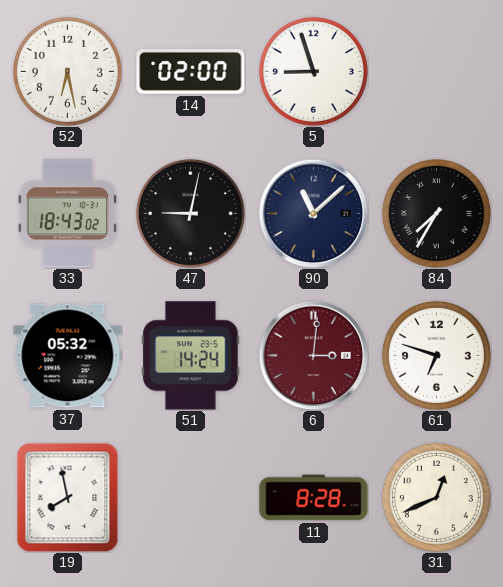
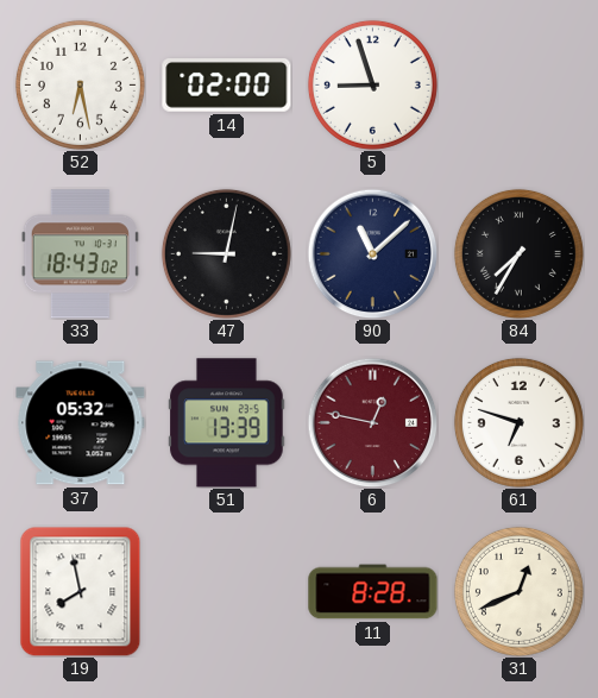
51: 14:24 -> 13:39
6: 3:01 -> 12:47
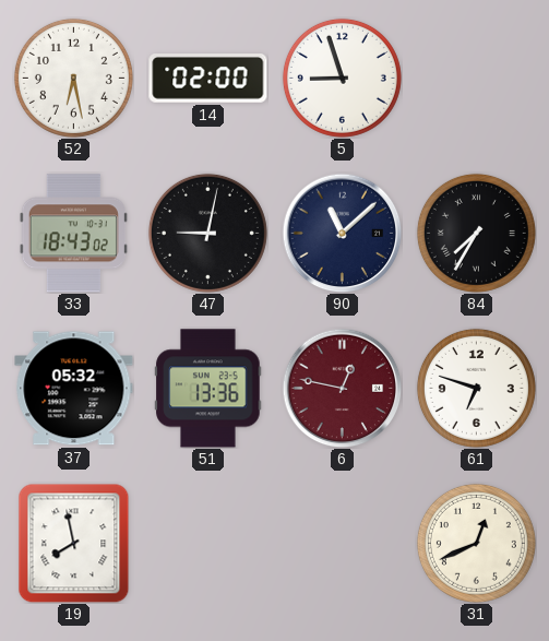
51: 13:39 -> 13:36
11: 8:28 -> none
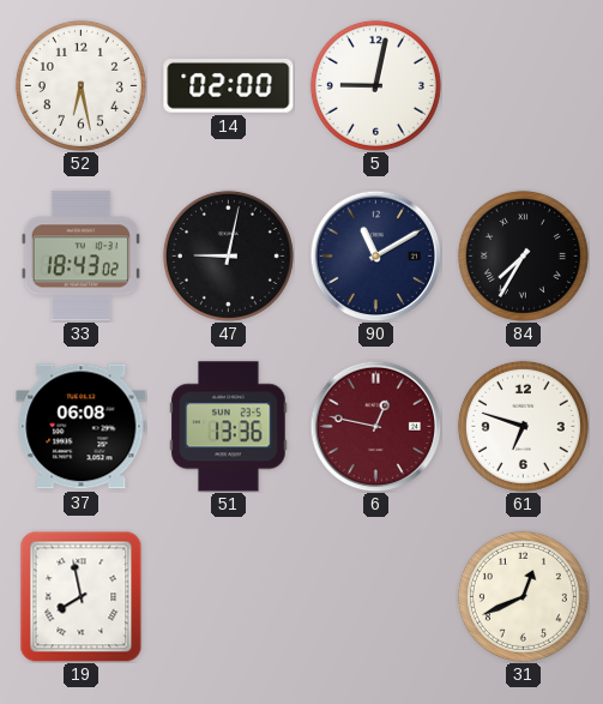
5: 8:57 -> 9:02
90: 11:08 -> 11:10
37: 05:32 -> 06:08
